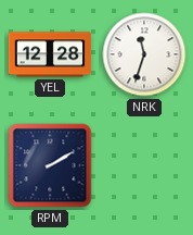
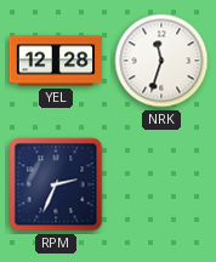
RPM: 2:10 -> 2:34
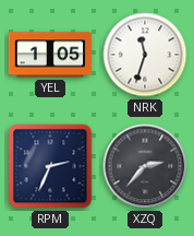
YEL: 12:28 -> 1:05
XZQ: none -> 2:37
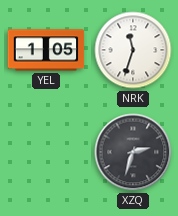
RPM: 2:34 -> none
XZQ: 2:37 -> 2:33
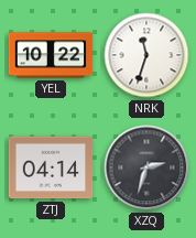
YEL: 1:05 -> 10:22
ZTJ: none -> 04:14
